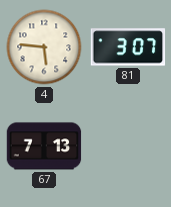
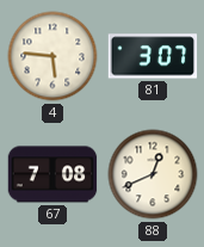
67: 7:13 -> 7:08
88: none -> 12:41
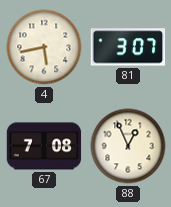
4: 5:46 -> 5:43
88: 12:41 -> 12:56
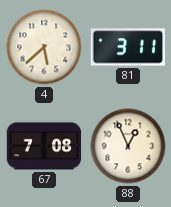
4: 5:43 -> 5:38
81: 3:07 -> 3:11
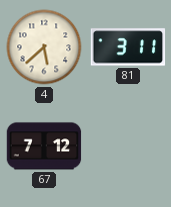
67: 7:08 -> 7:12
88: 12:56 -> none
